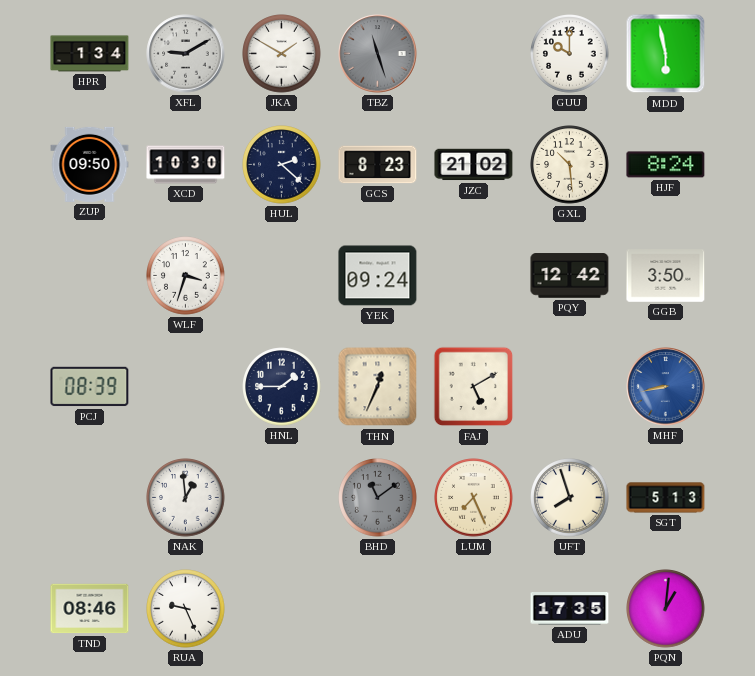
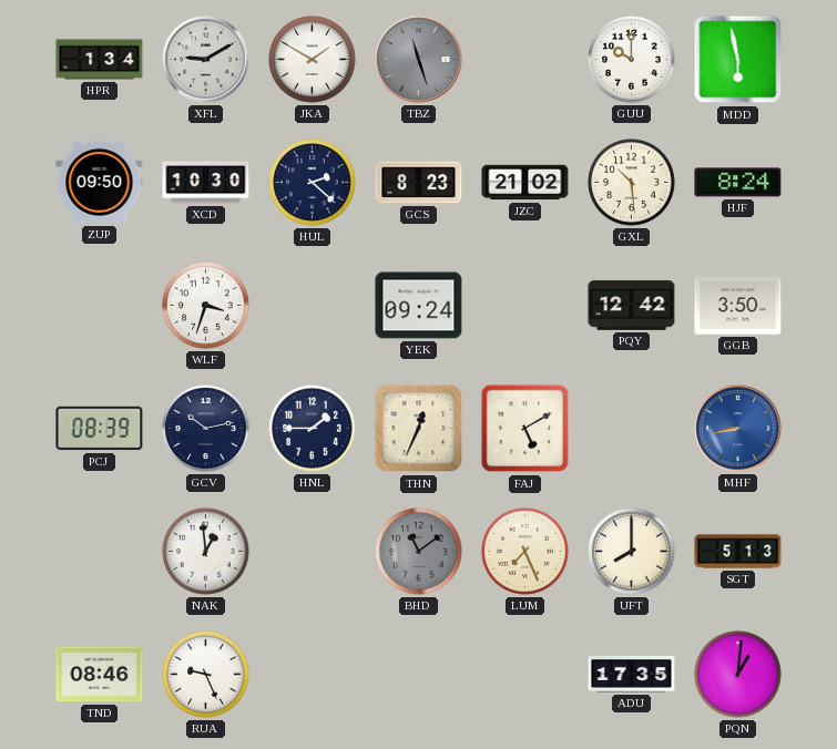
GCV: none -> 10:13
UFT: 7:57 -> 8:00
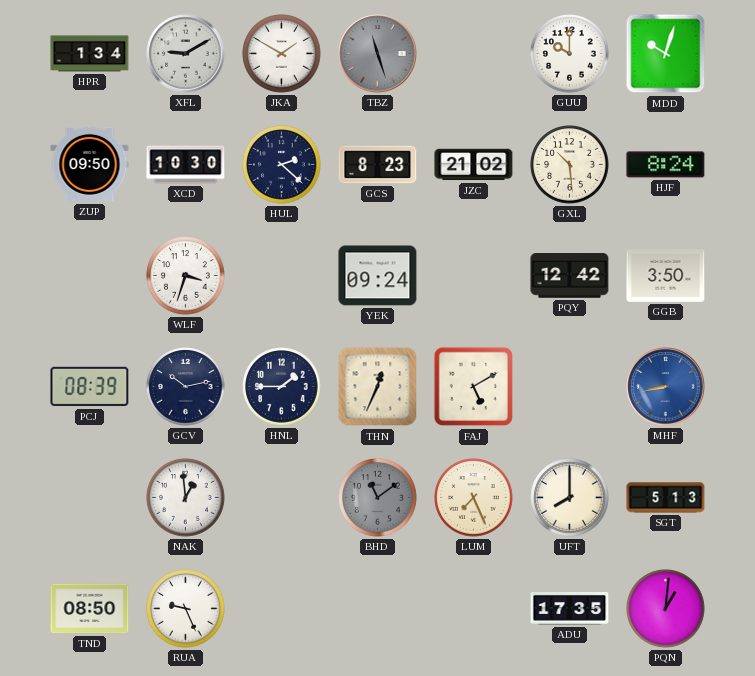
MDD: 5:58 -> 10:03
TND: 08:46 -> 08:50
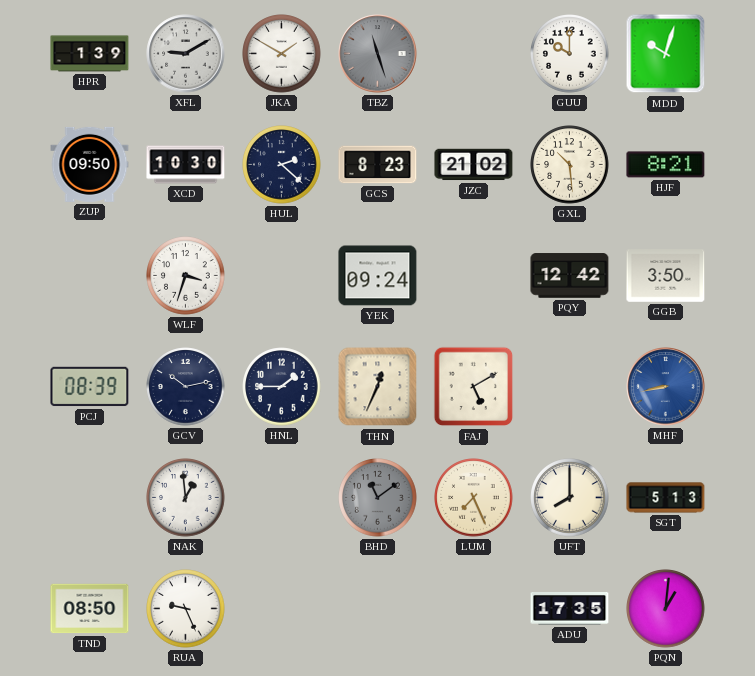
HPR: 1:34 -> 1:39
HJF: 8:24 -> 8:21
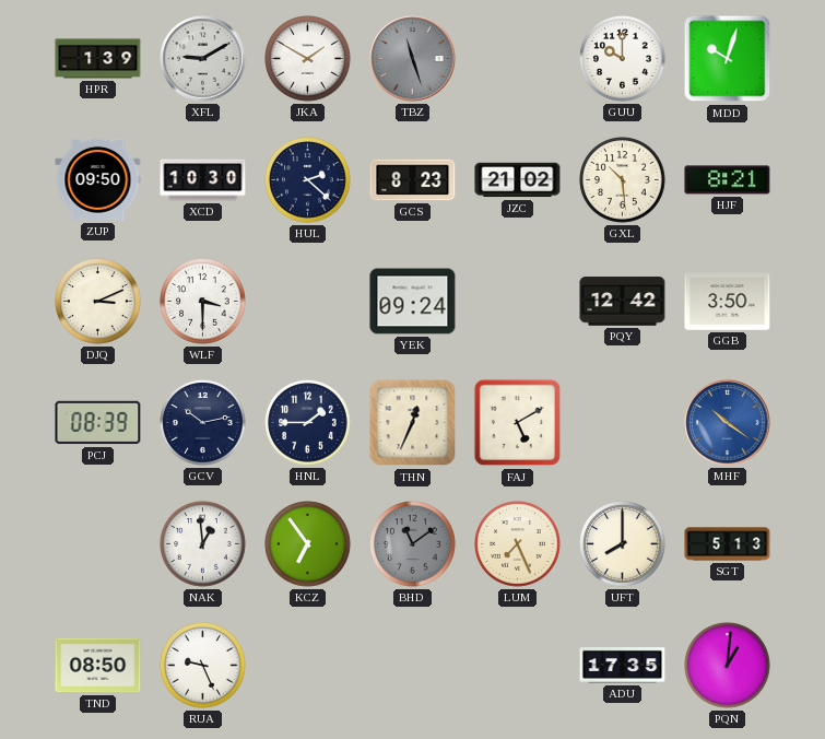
DJQ: none -> 3:11
WLF: 3:33 -> 3:30
MHF: 8:43 -> 10:21
KCZ: none -> 6:54
